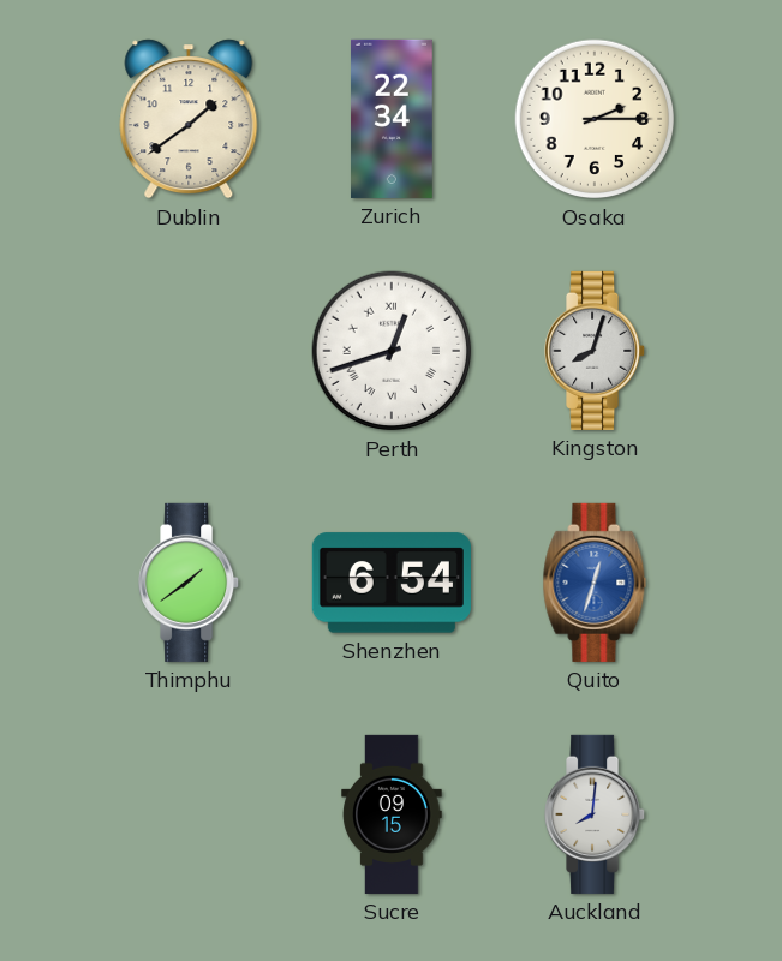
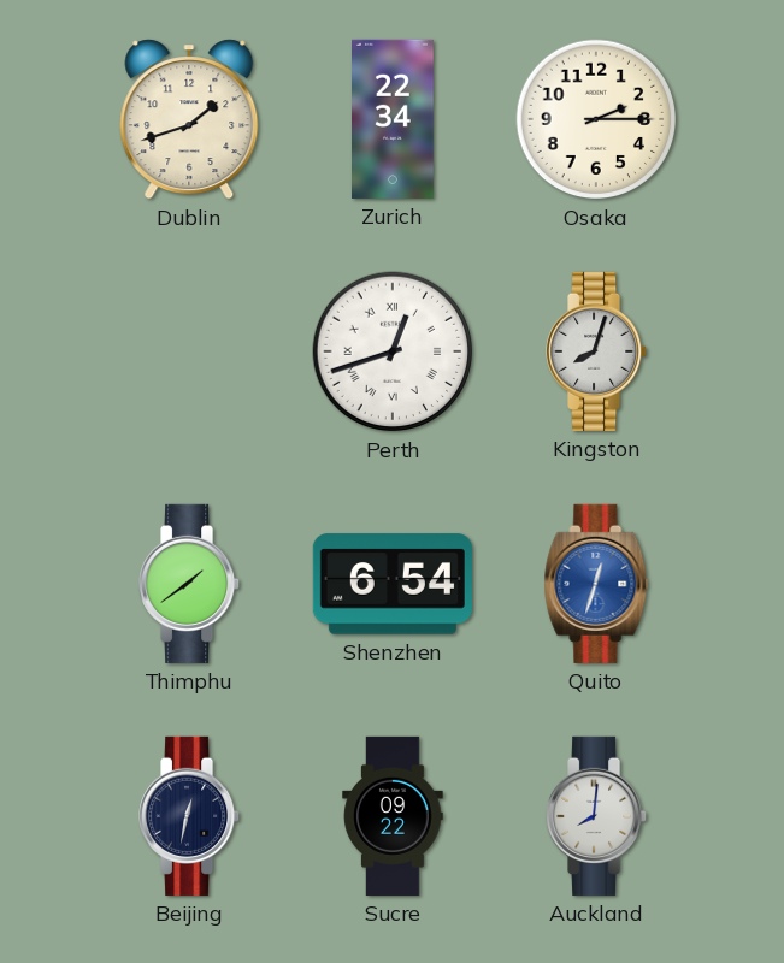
Dublin: 1:39 -> 1:42
Beijing: none -> 12:32
Sucre: 09:15 -> 09:22
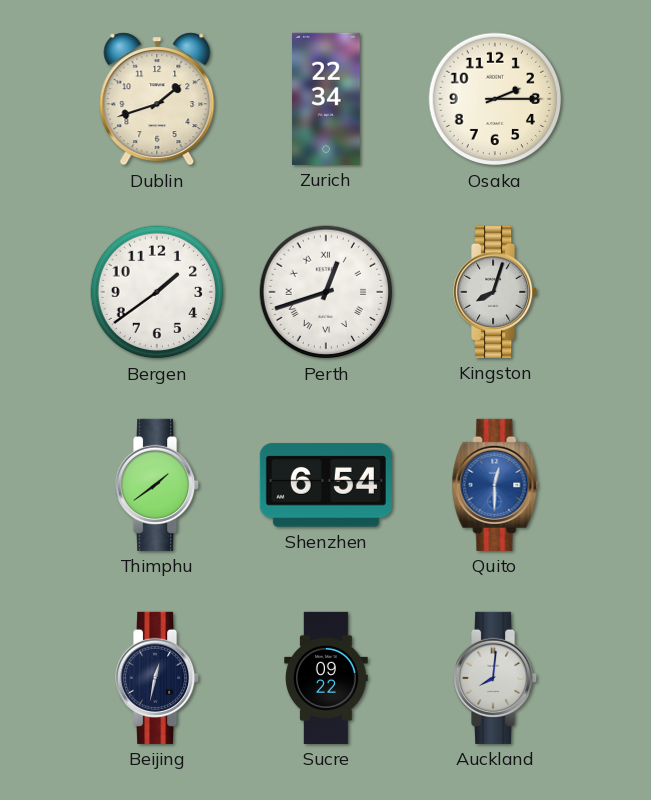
Bergen: none -> 1:39
Quito: 12:33 -> 12:30
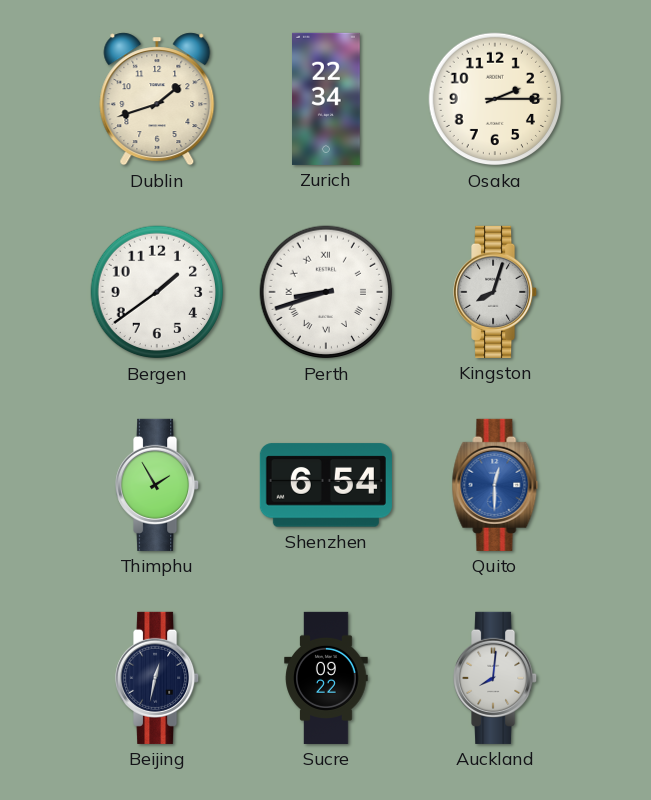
Perth: 12:42 -> 8:42
Thimphu: 1:39 -> 1:55
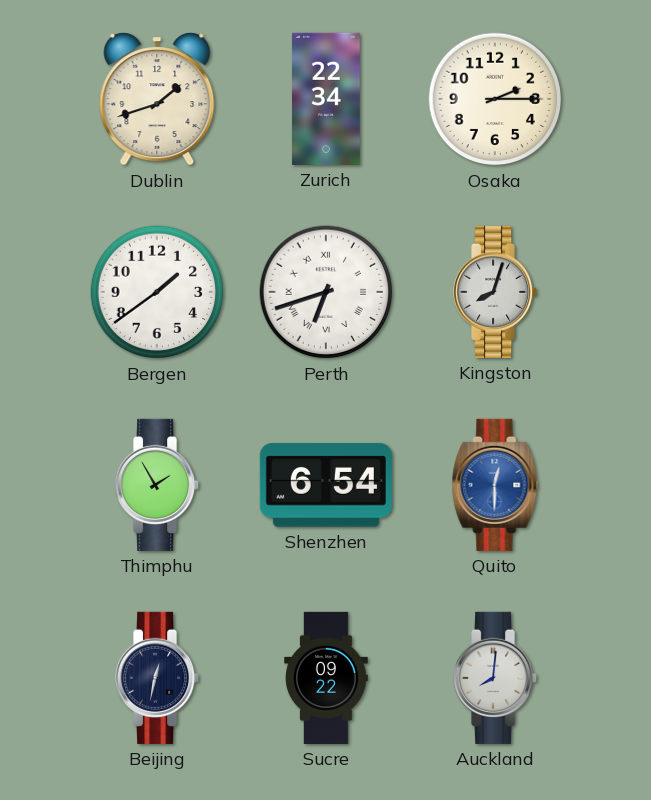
Perth: 8:42 -> 6:42
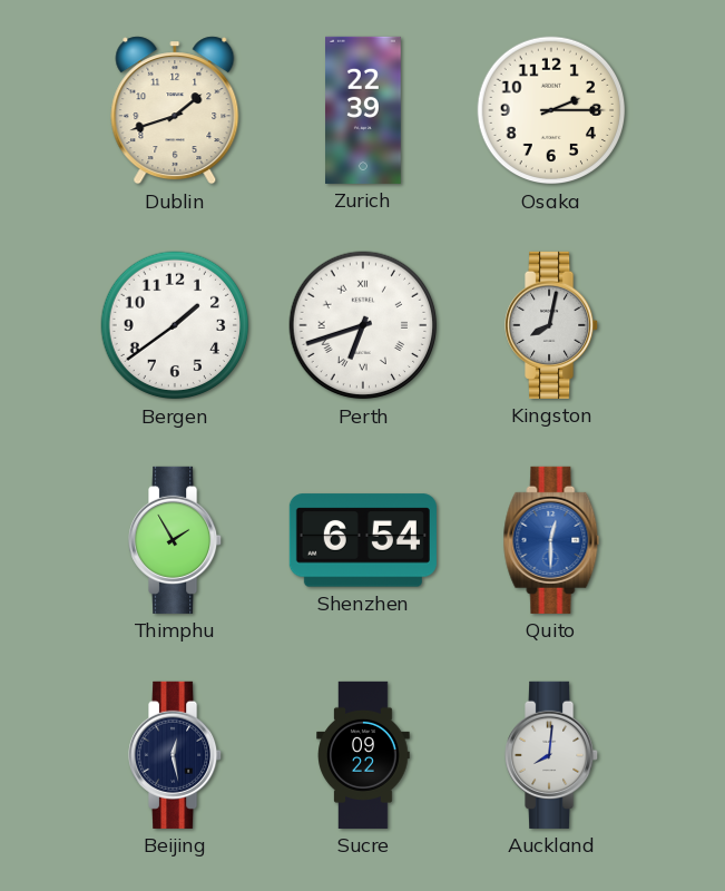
Zurich: 22:34 -> 22:39
Kingston: 8:03 -> 8:02
Beijing: 12:32 -> 12:28
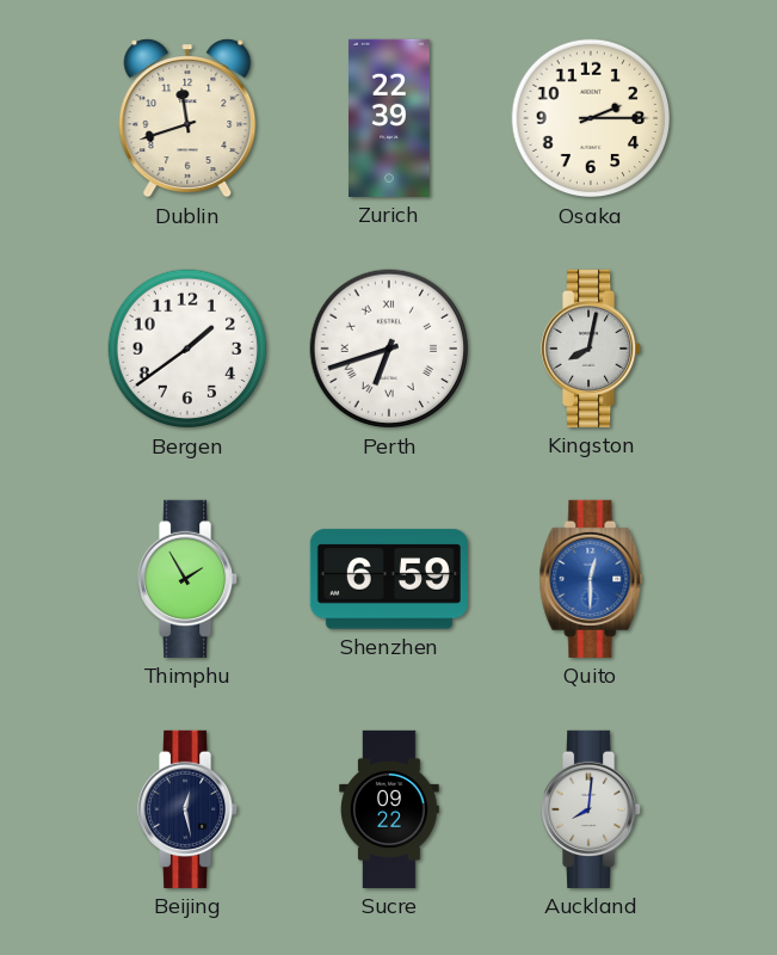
Dublin: 1:42 -> 11:42
Shenzhen: 6:54 -> 6:59
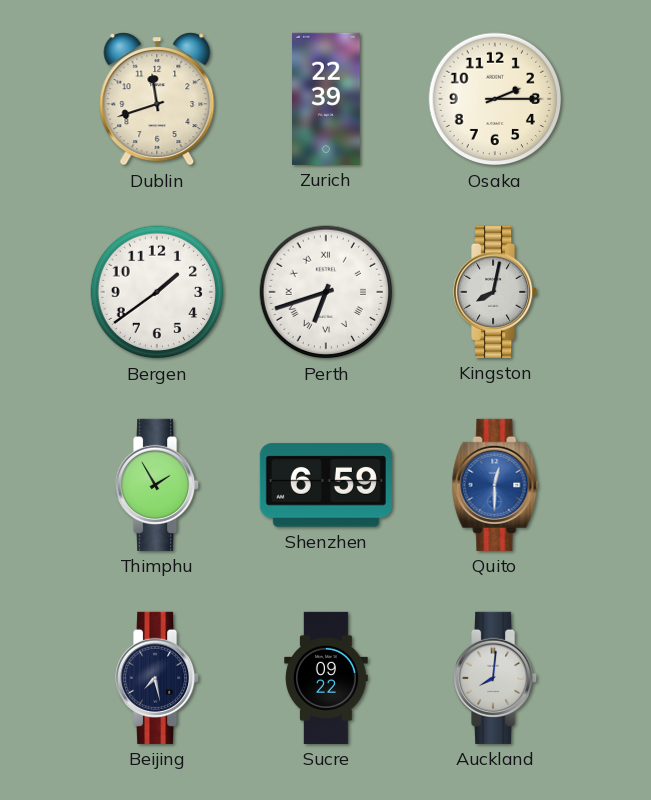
Beijing: 12:28 -> 7:28
